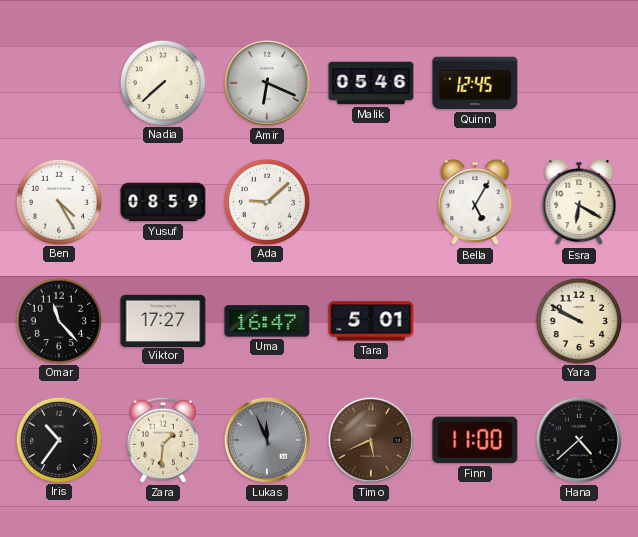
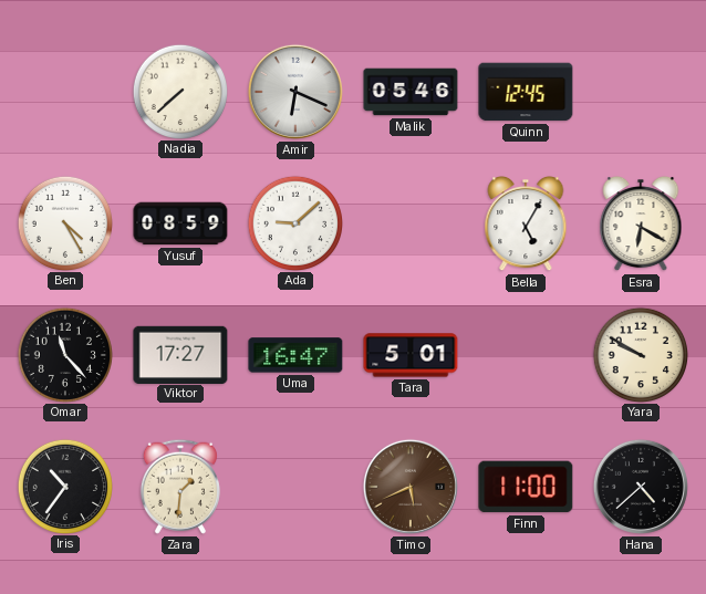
Lukas: 11:56 -> none
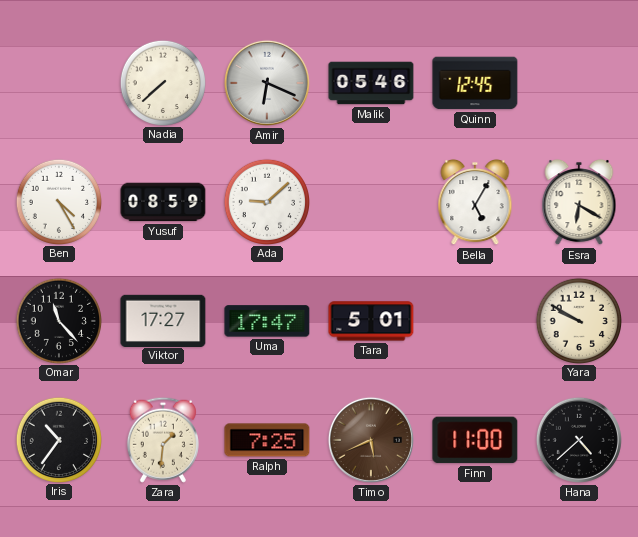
Uma: 16:47 -> 17:47
Ralph: none -> 7:25
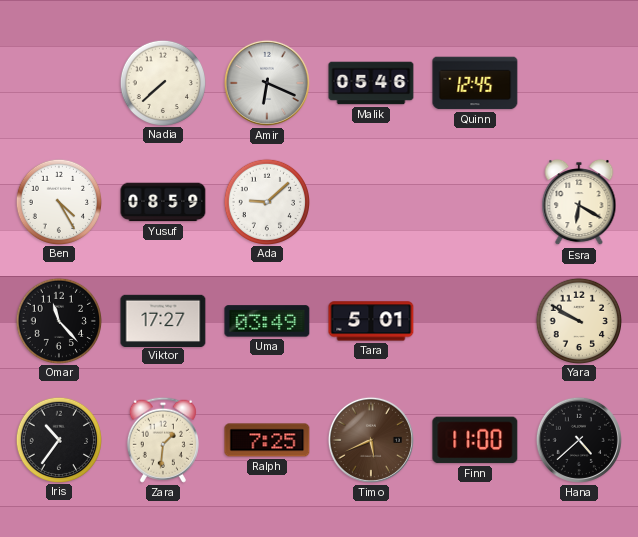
Bella: 5:05 -> none
Uma: 17:47 -> 03:49
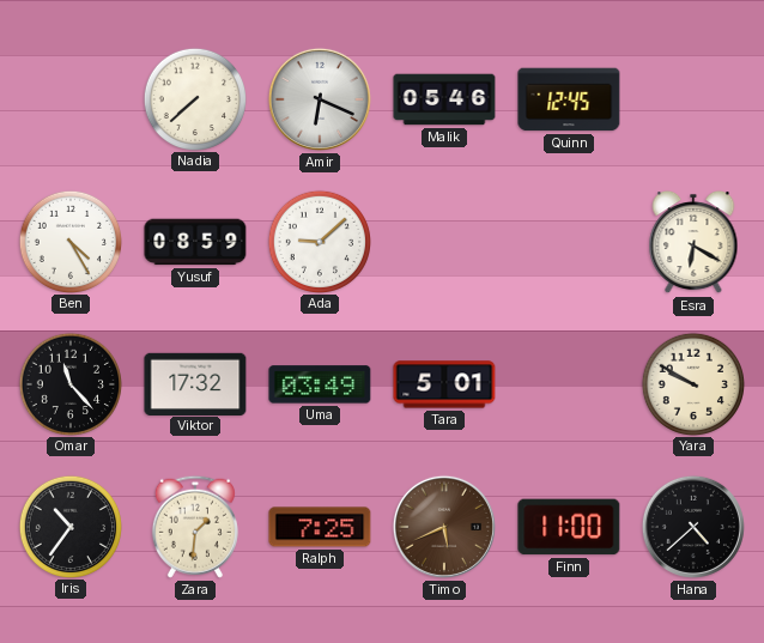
Viktor: 17:27 -> 17:32
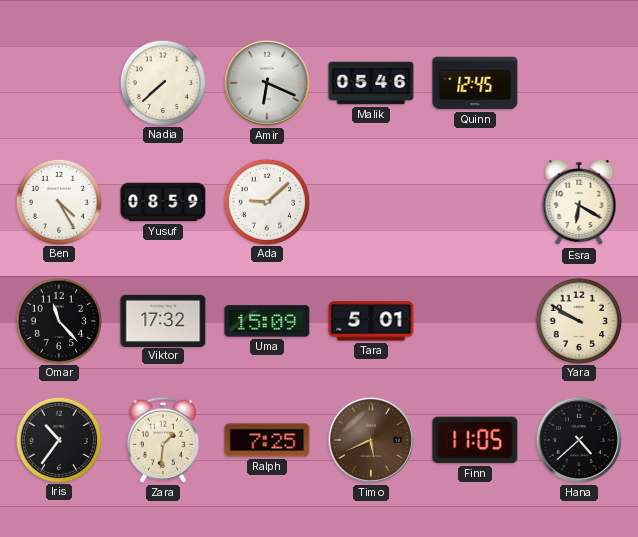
Uma: 03:49 -> 15:09
Finn: 11:00 -> 11:05
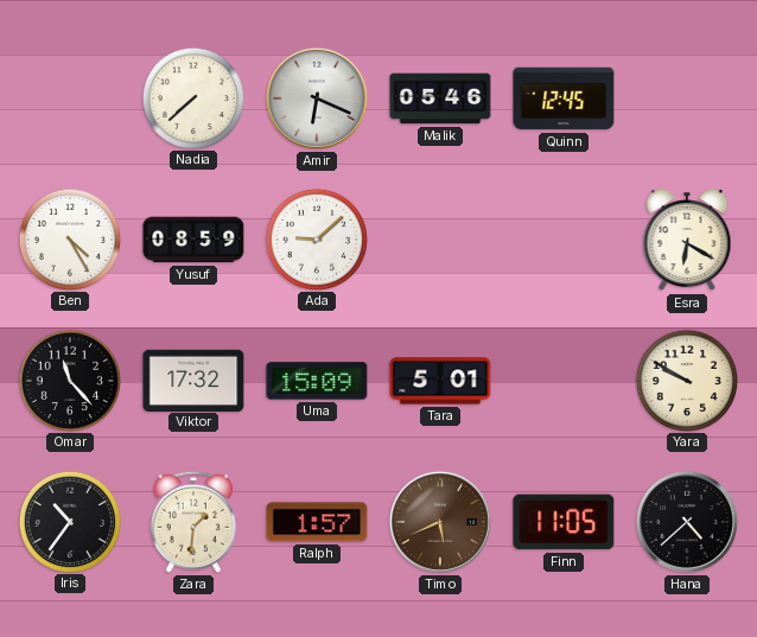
Ralph: 7:25 -> 1:57
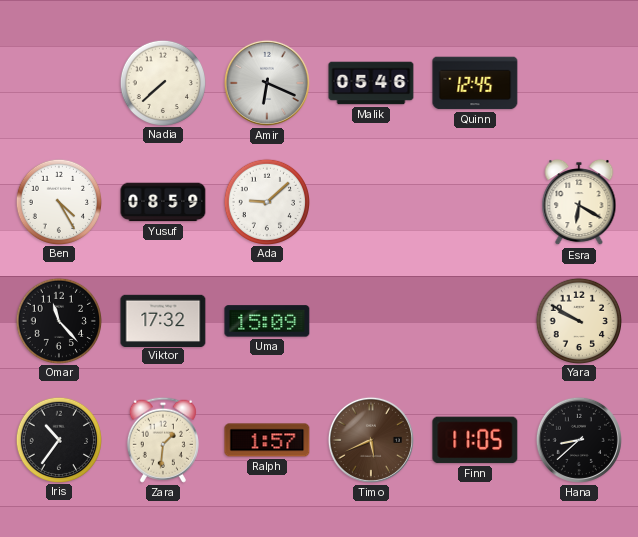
Tara: 5:01 -> none
Hana: 4:38 -> 8:38
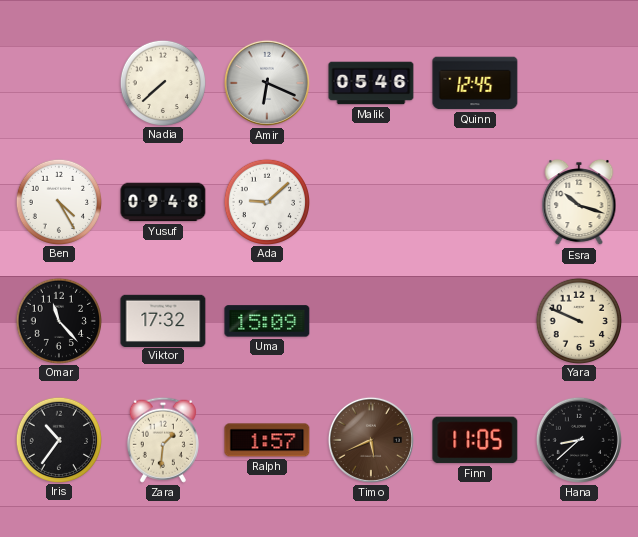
Yusuf: 08:59 -> 09:48
Esra: 6:20 -> 10:18
Yara: 9:50 -> 9:49
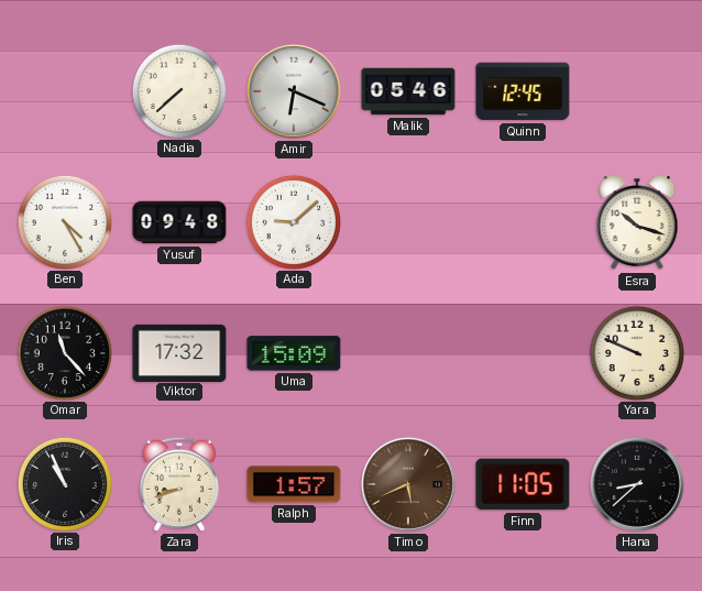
Iris: 10:36 -> 10:56
Zara: 1:31 -> 8:42
